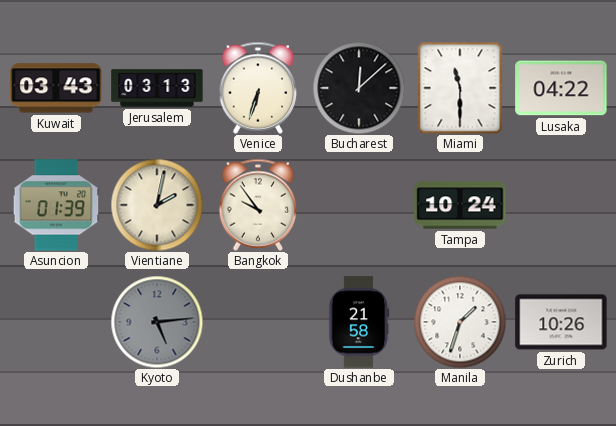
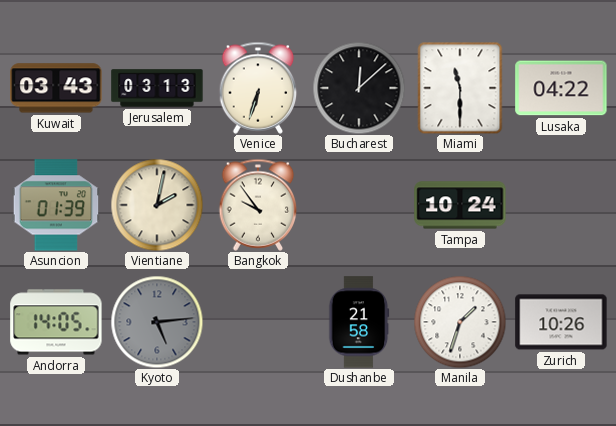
Andorra: none -> 14:05
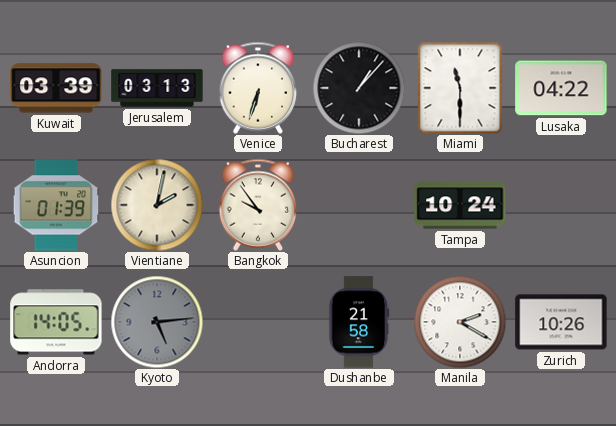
Kuwait: 03:43 -> 03:39
Bucharest: 12:08 -> 1:07
Manila: 1:33 -> 2:20
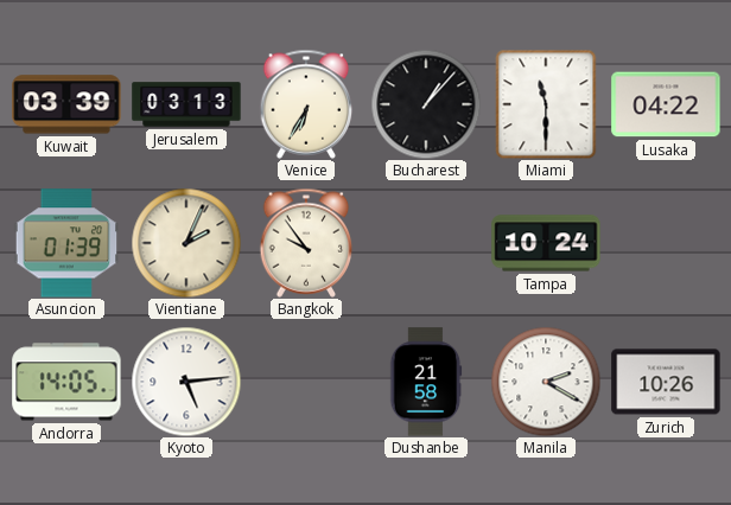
Venice: 6:33 -> 6:35
Vientiane: 2:02 -> 2:04
Kyoto dial: grey -> white
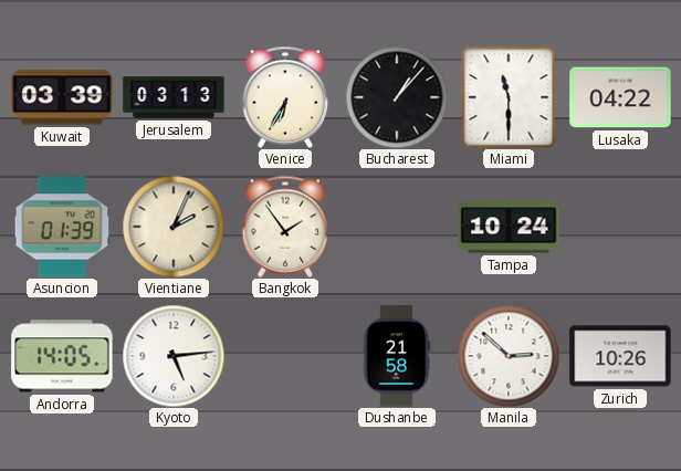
Bangkok: 9:54 -> 1:54
Manila: 2:20 -> 2:52
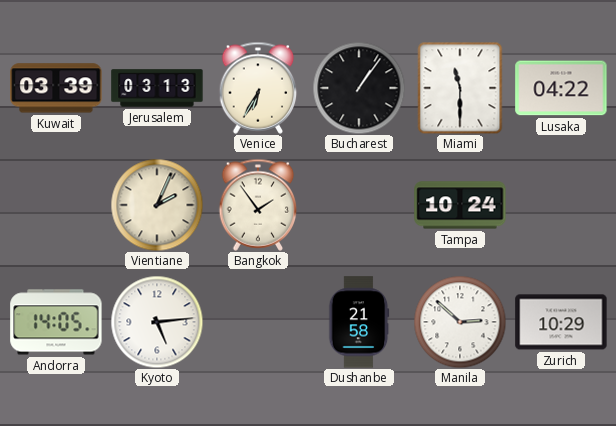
Bucharest: 1:07 -> 1:06
Asuncion: 01:39 -> none
Zurich: 10:26 -> 10:29
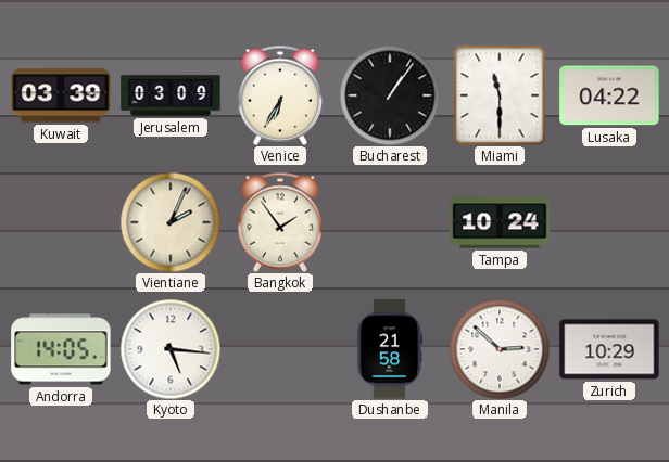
Jerusalem: 03:13 -> 03:09
Kyoto: 5:14 -> 5:16
